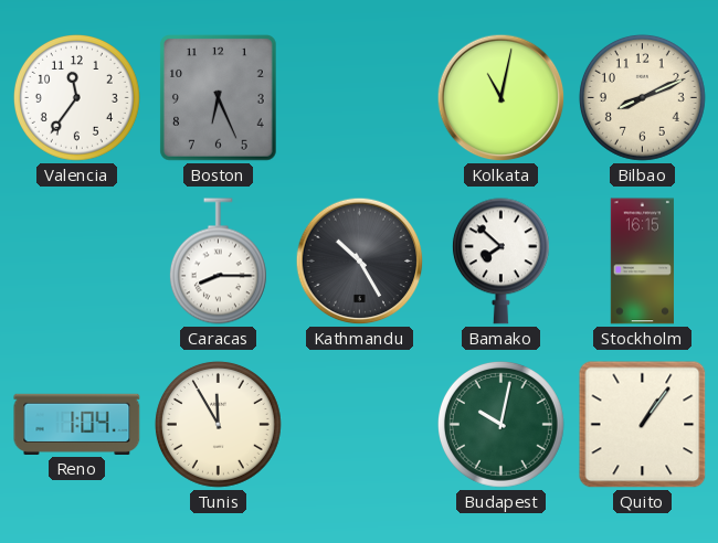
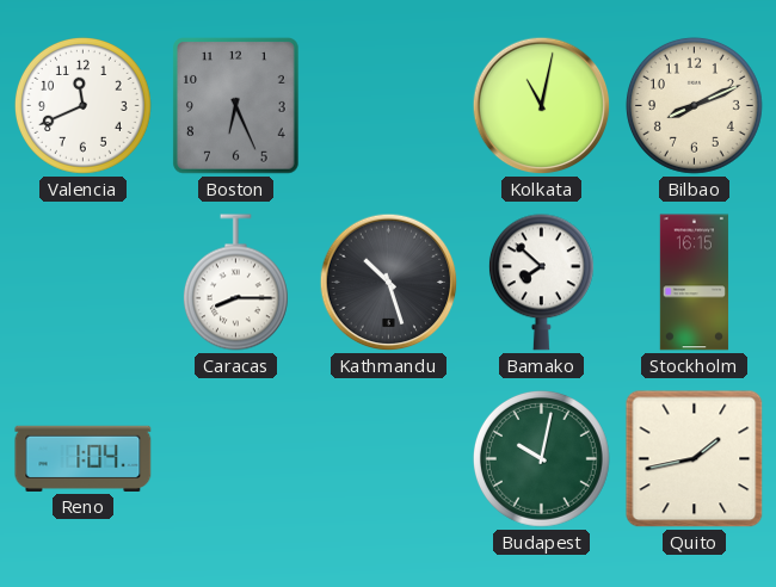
Valencia: 11:36 -> 11:41
Kathmandu: 10:25 -> 10:27
Tunis: 11:55 -> none
Quito: 1:06 -> 1:43
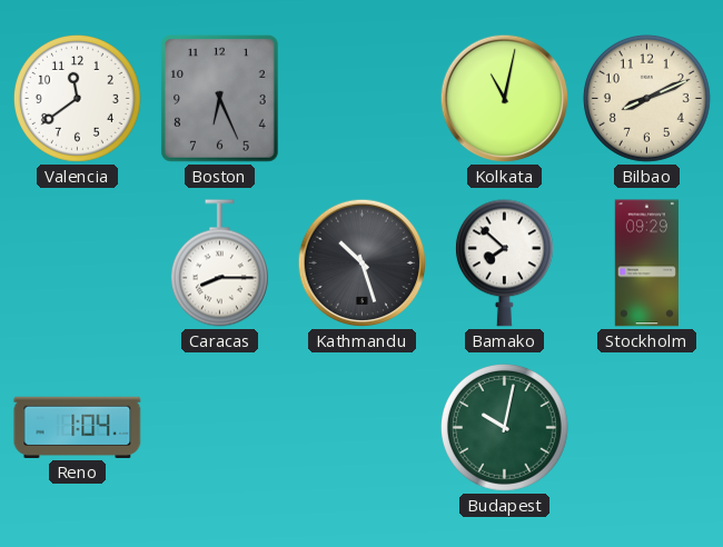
Valencia: 11:41 -> 11:39
Stockholm: 16:15 -> 09:29
Quito: 1:43 -> none
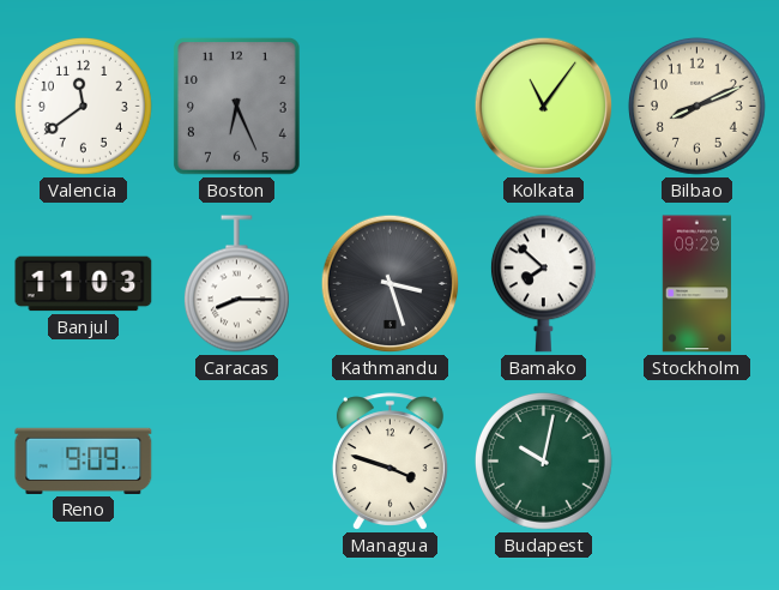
Kolkata: 11:02 -> 11:06
Banjul: none -> 11:03
Kathmandu: 10:27 -> 3:27
Reno: 1:04 -> 9:09
Managua: none -> 3:48
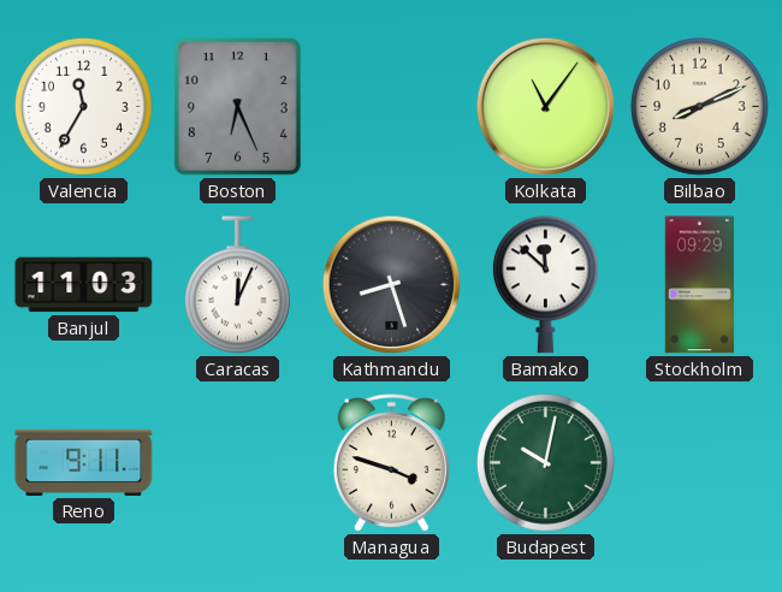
Valencia: 11:39 -> 11:35
Caracas: 8:15 -> 12:04
Kathmandu: 3:27 -> 8:27
Bamako: 7:52 -> 11:52
Reno: 9:09 -> 9:11
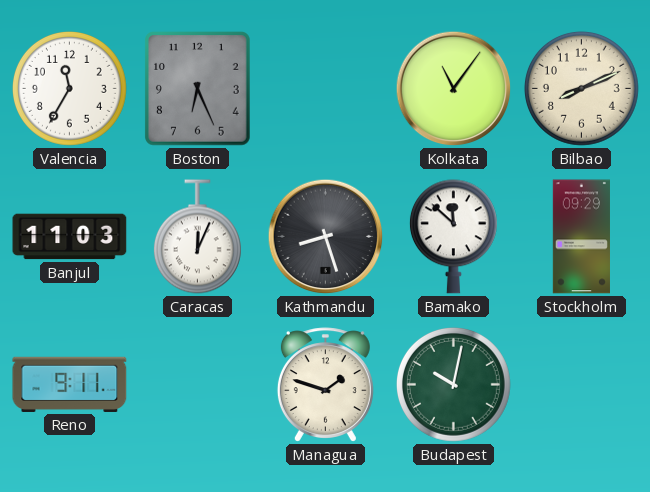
Managua: 3:48 -> 1:48
